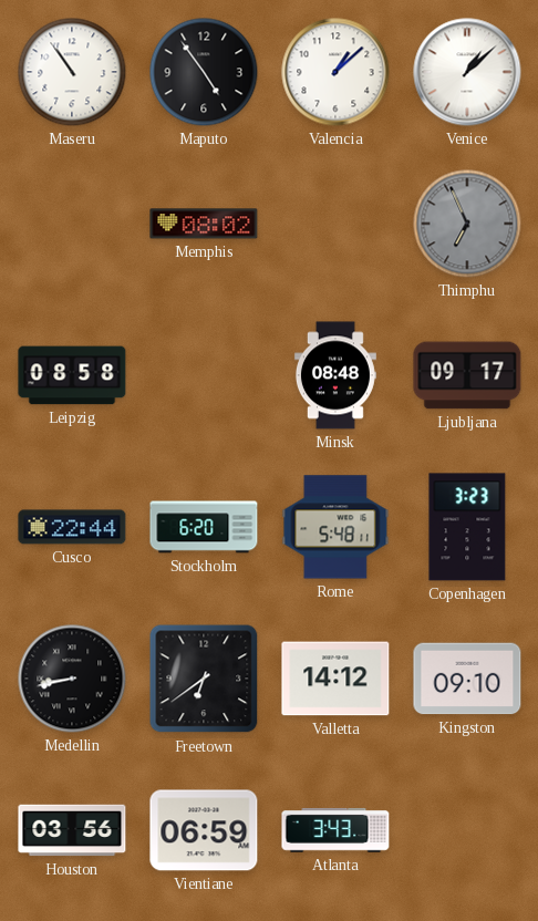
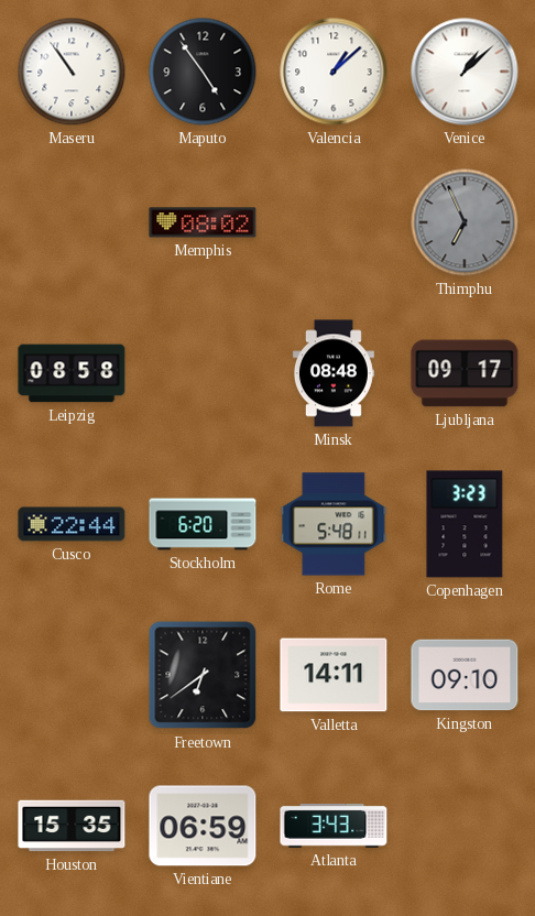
Medellin: 8:43 -> none
Valletta: 14:12 -> 14:11
Houston: 03:56 -> 15:35
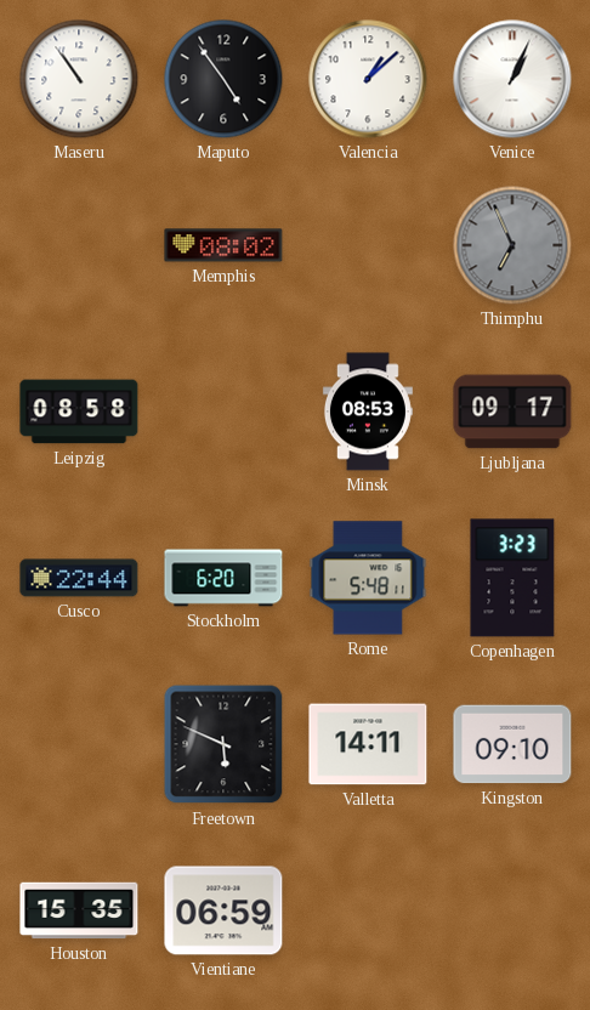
Venice: 1:08 -> 1:04
Minsk: 08:48 -> 08:53
Freetown: 6:39 -> 5:49
Atlanta: 3:43 -> none
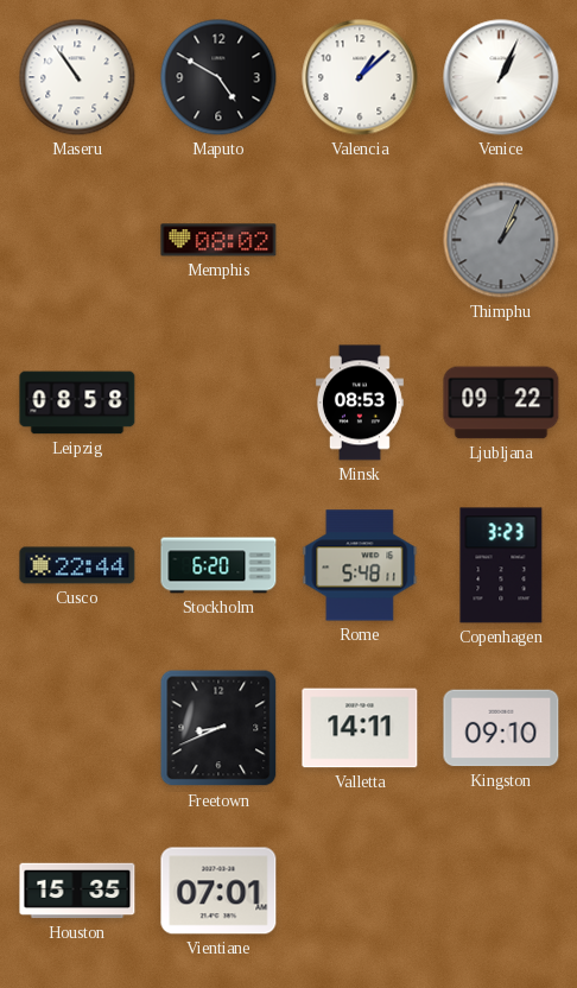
Maputo: 4:54 -> 4:50
Thimphu: 6:56 -> 1:04
Ljubljana: 09:17 -> 09:22
Freetown: 5:49 -> 8:41
Vientiane: 06:59 -> 07:01
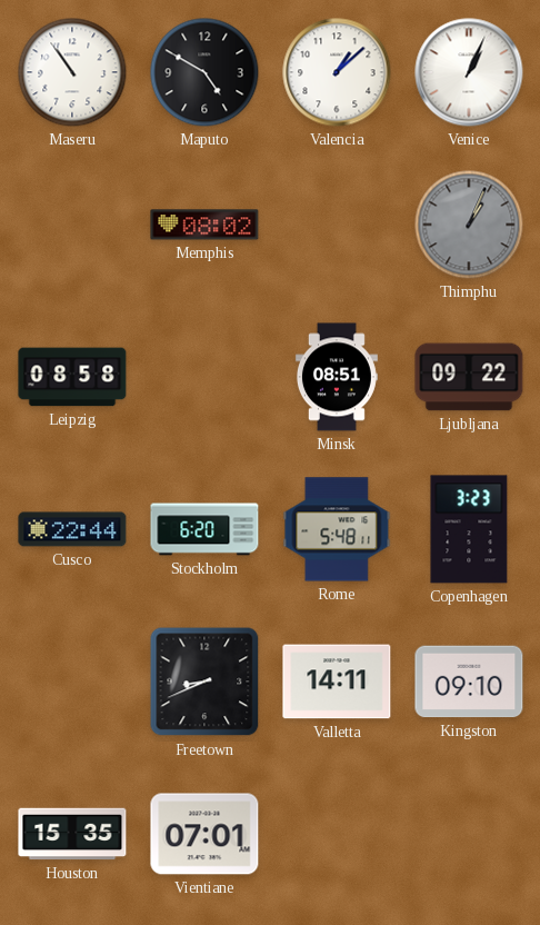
Minsk: 08:53 -> 08:51
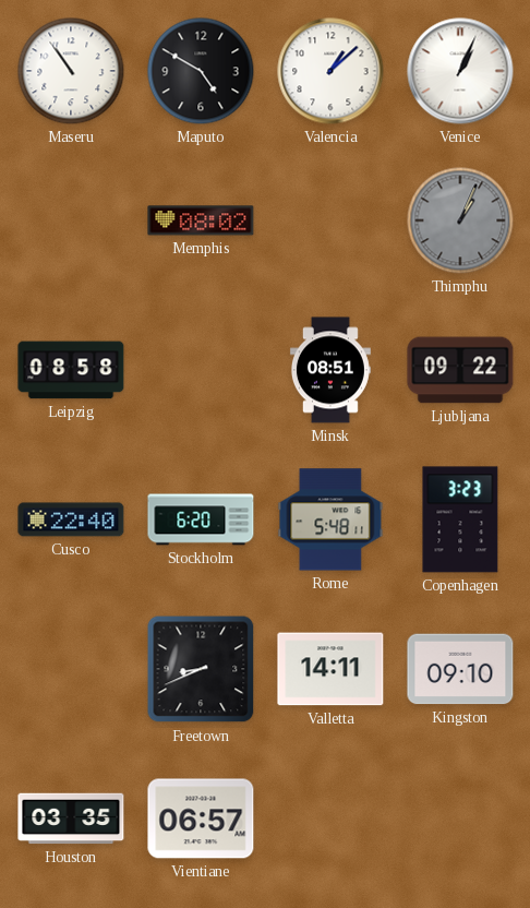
Cusco: 22:44 -> 22:40
Houston: 15:35 -> 03:35
Vientiane: 07:01 -> 06:57
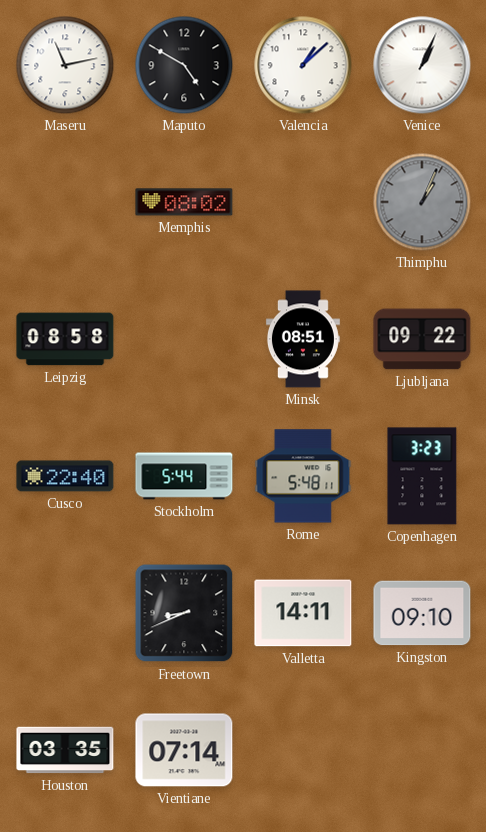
Maseru: 10:54 -> 11:13
Stockholm: 6:20 -> 5:44
Vientiane: 06:57 -> 07:14
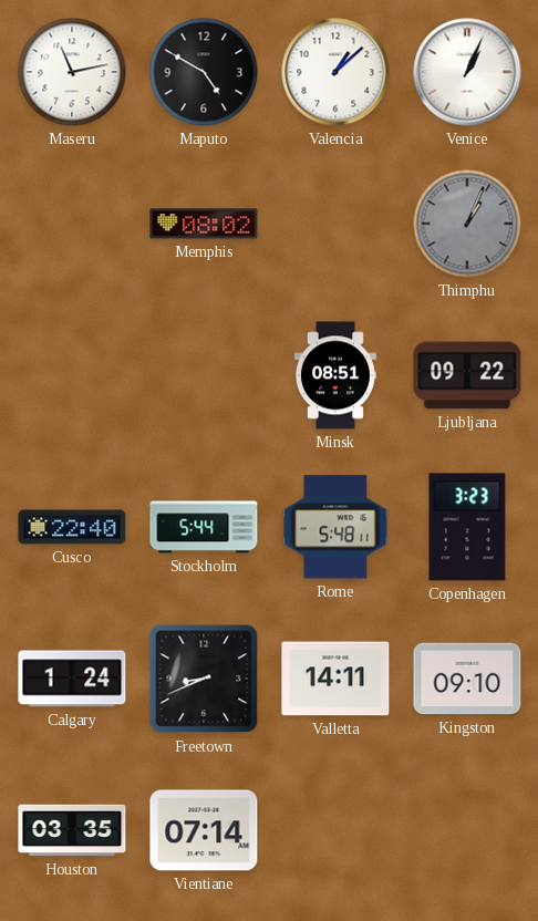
Leipzig: 08:58 -> none
Calgary: none -> 1:24
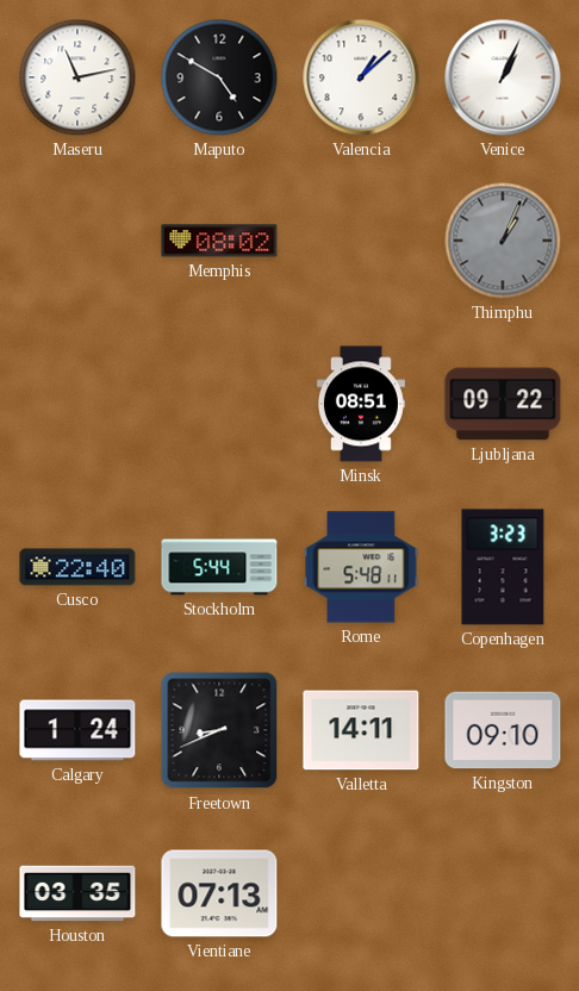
Vientiane: 07:14 -> 07:13
